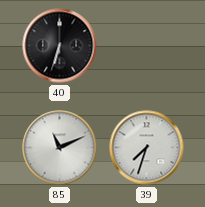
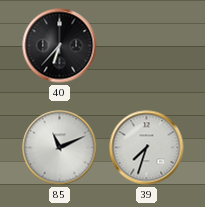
40: 6:33 -> 6:37
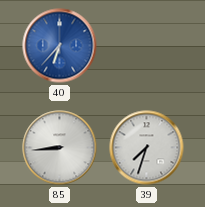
40 dial: black -> blue
85: 11:11 -> 8:44
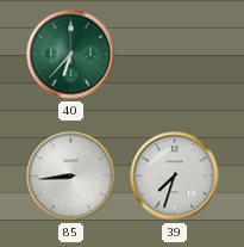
40 dial: blue -> green
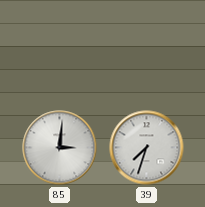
40: 6:37 -> none
85: 8:44 -> 3:01
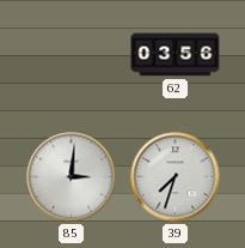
62: none -> 03:56
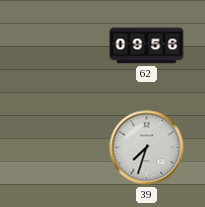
62: 03:56 -> 09:56
85: 3:01 -> none
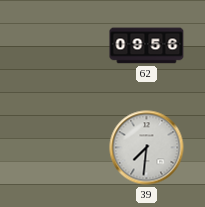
39: 7:33 -> 7:31
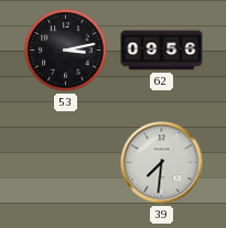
53: none -> 3:13
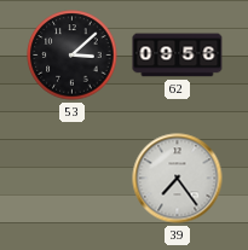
53: 3:13 -> 3:08
39: 7:31 -> 7:24
